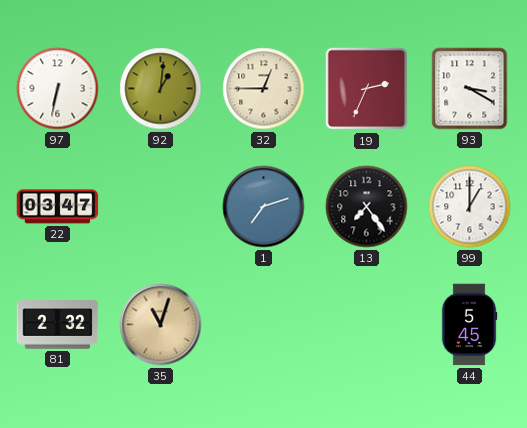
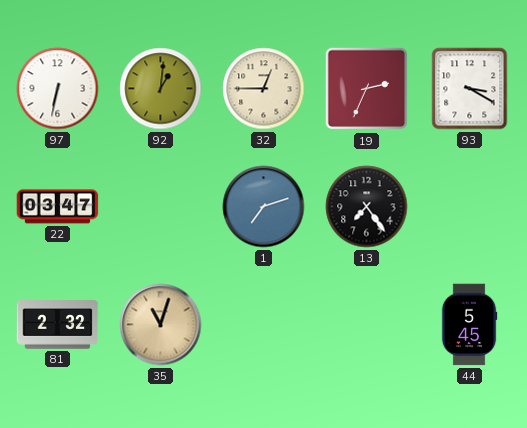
99: 1:00 -> none
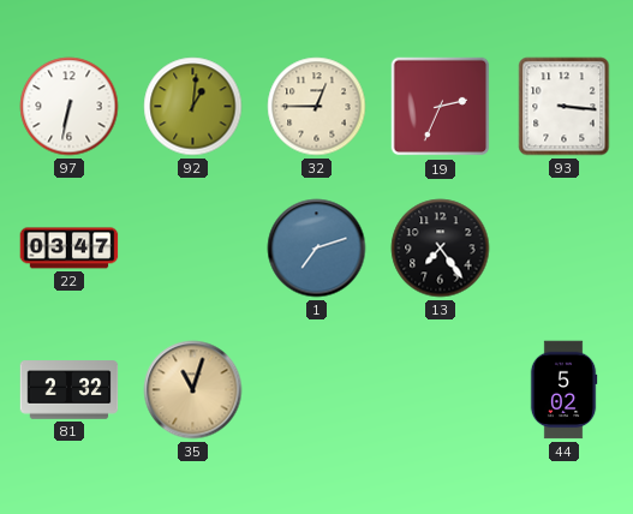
93: 3:20 -> 3:16
44: 5:45 -> 5:02
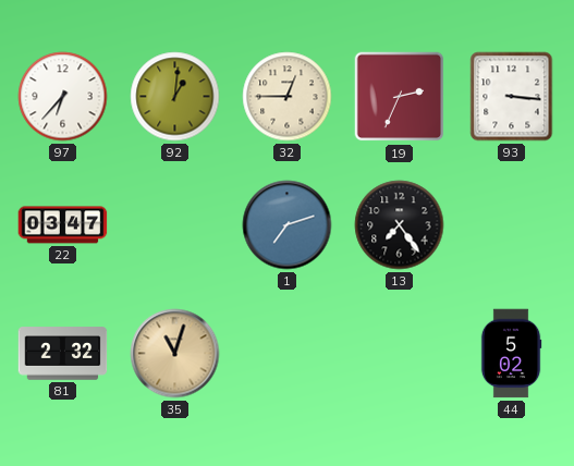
97: 6:32 -> 6:37
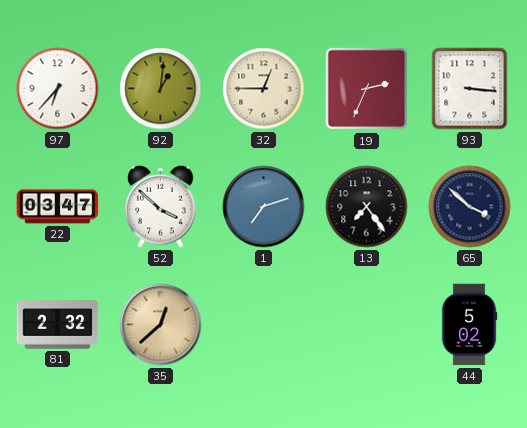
52: none -> 3:52
65: none -> 3:52
35: 11:03 -> 12:38
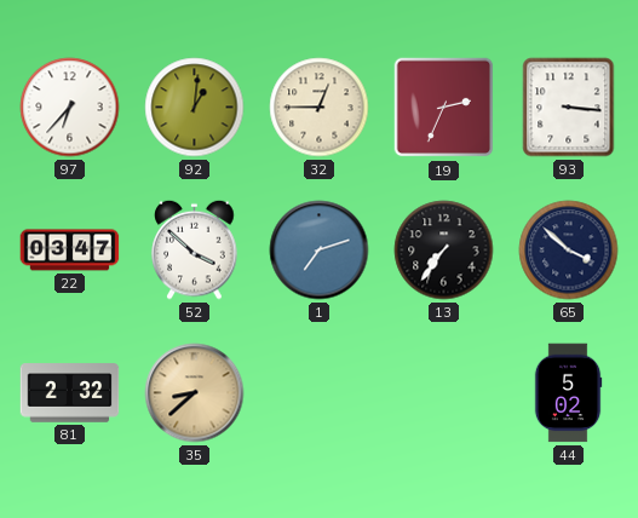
13: 7:24 -> 7:36
35: 12:38 -> 8:38
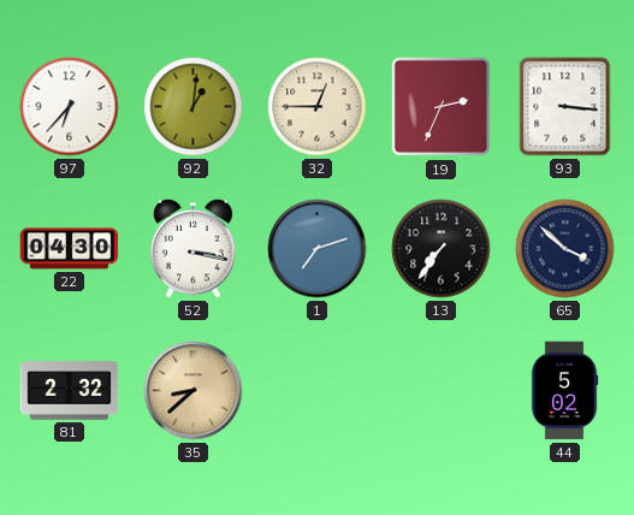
22: 03:47 -> 04:30
52: 3:52 -> 3:17
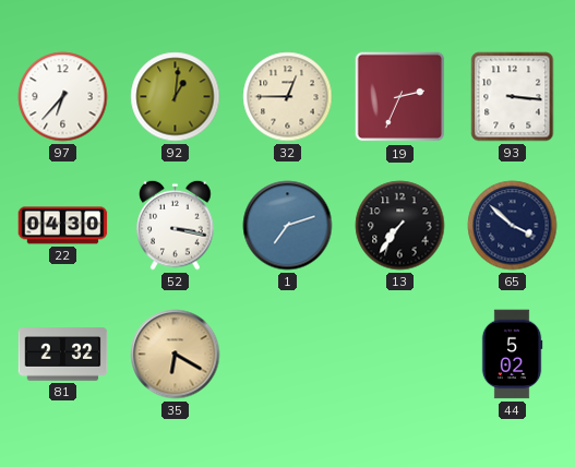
35: 8:38 -> 6:20
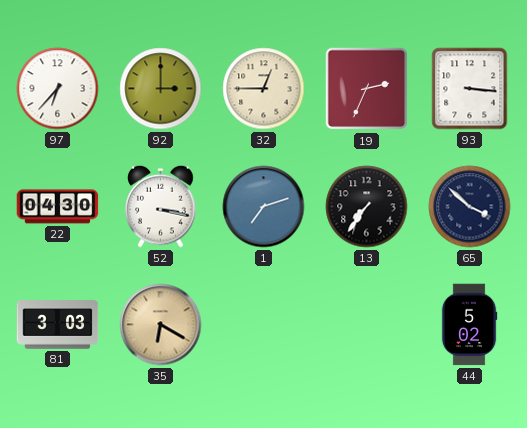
92: 1:01 -> 3:00
81: 2:32 -> 3:03
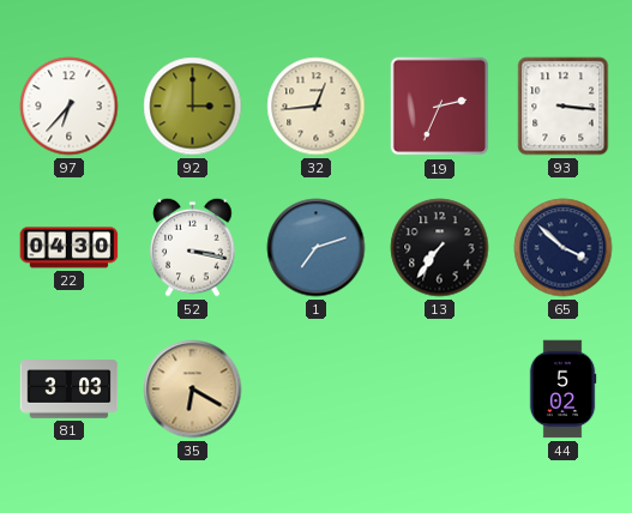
32: 12:45 -> 12:44
